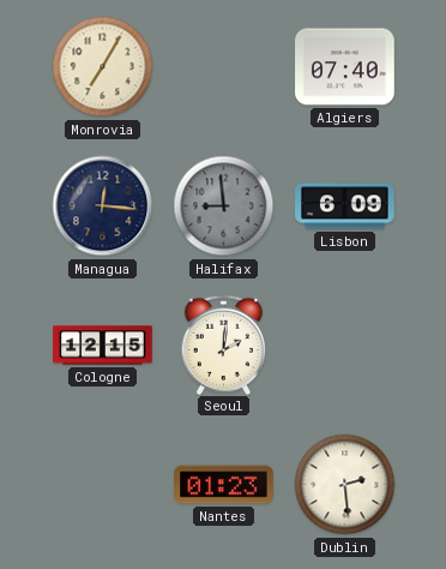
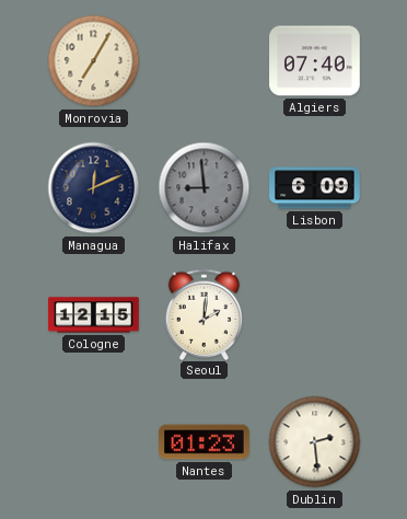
Managua: 12:16 -> 12:11
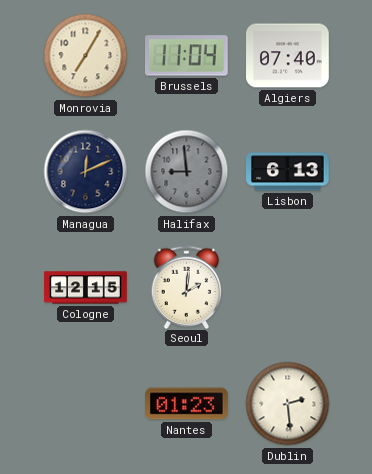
Brussels: none -> 11:04
Lisbon: 6:09 -> 6:13
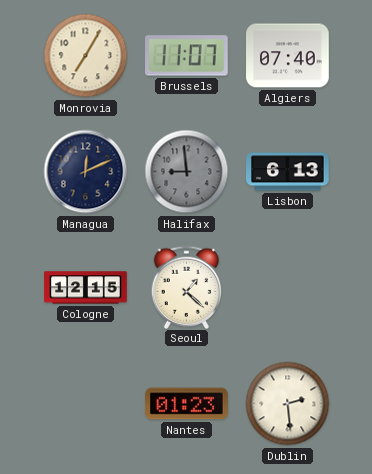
Brussels: 11:04 -> 11:07
Seoul: 2:01 -> 1:22
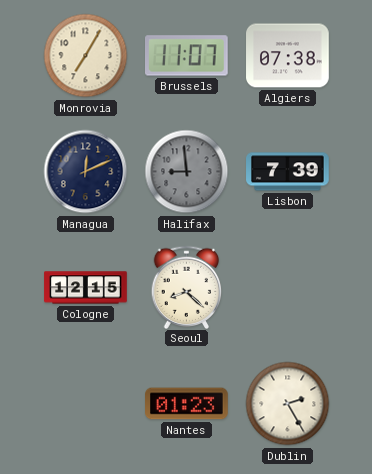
Algiers: 07:40 -> 07:38
Lisbon: 6:13 -> 7:39
Seoul: 1:22 -> 8:22
Dublin: 2:29 -> 2:25
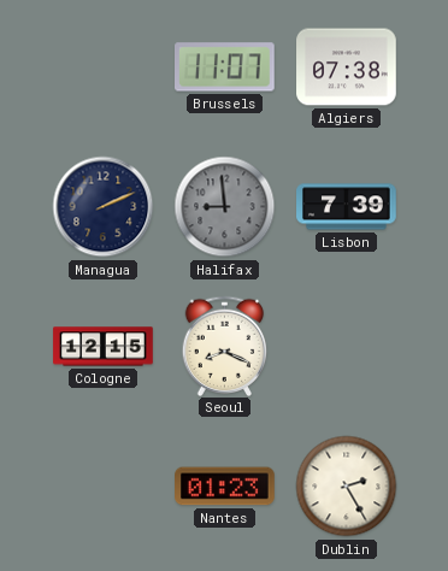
Monrovia: 7:05 -> none
Managua: 12:11 -> 2:11
Seoul: 8:22 -> 8:19
